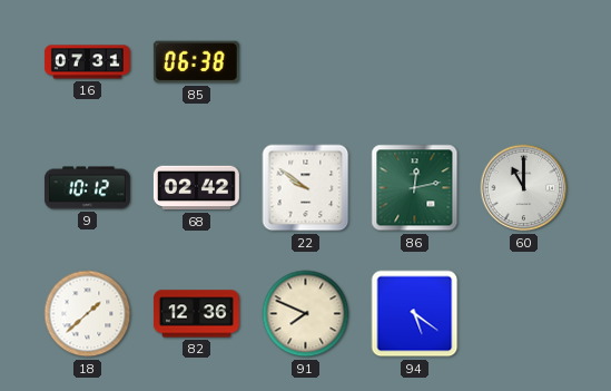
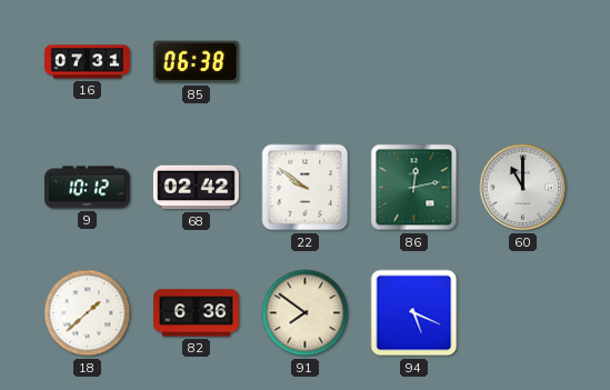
82: 12:36 -> 6:36
91: 7:49 -> 7:51
94: 5:21 -> 5:19
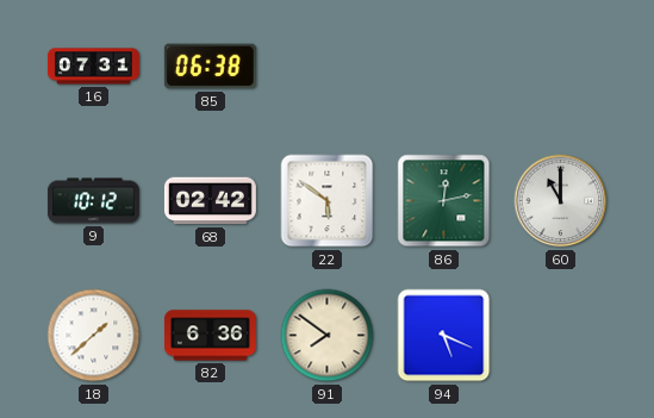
22: 9:51 -> 5:51
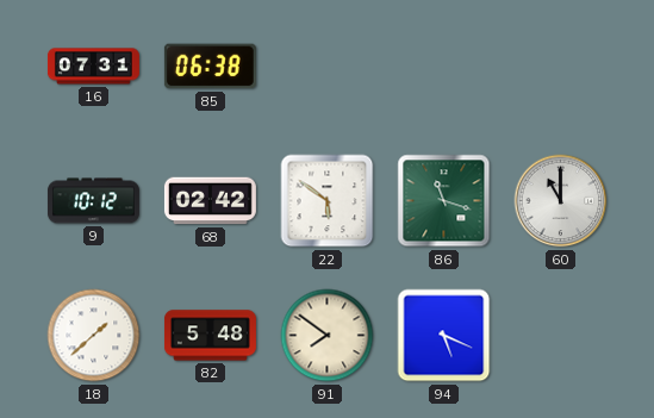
86: 12:13 -> 11:18
82: 6:36 -> 5:48
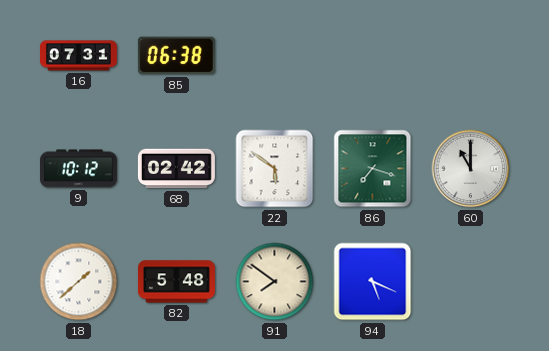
86: 11:18 -> 7:18
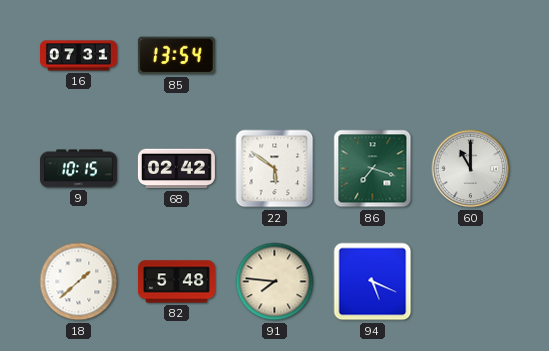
85: 06:38 -> 13:54
9: 10:12 -> 10:15
91: 7:51 -> 7:46
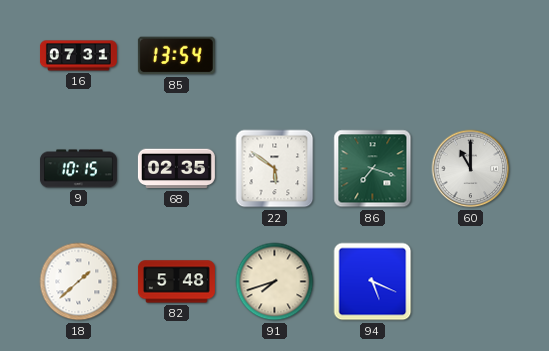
68: 02:42 -> 02:35
91: 7:46 -> 7:42
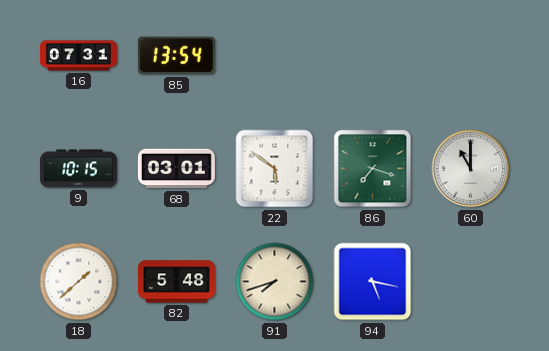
68: 02:35 -> 03:01
94: 5:19 -> 5:17
